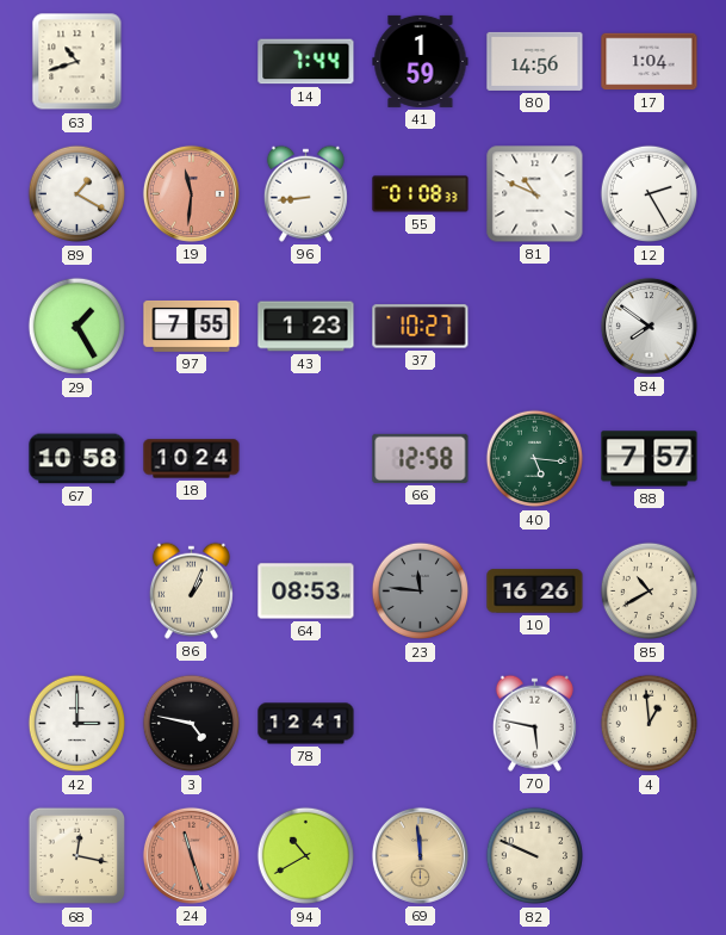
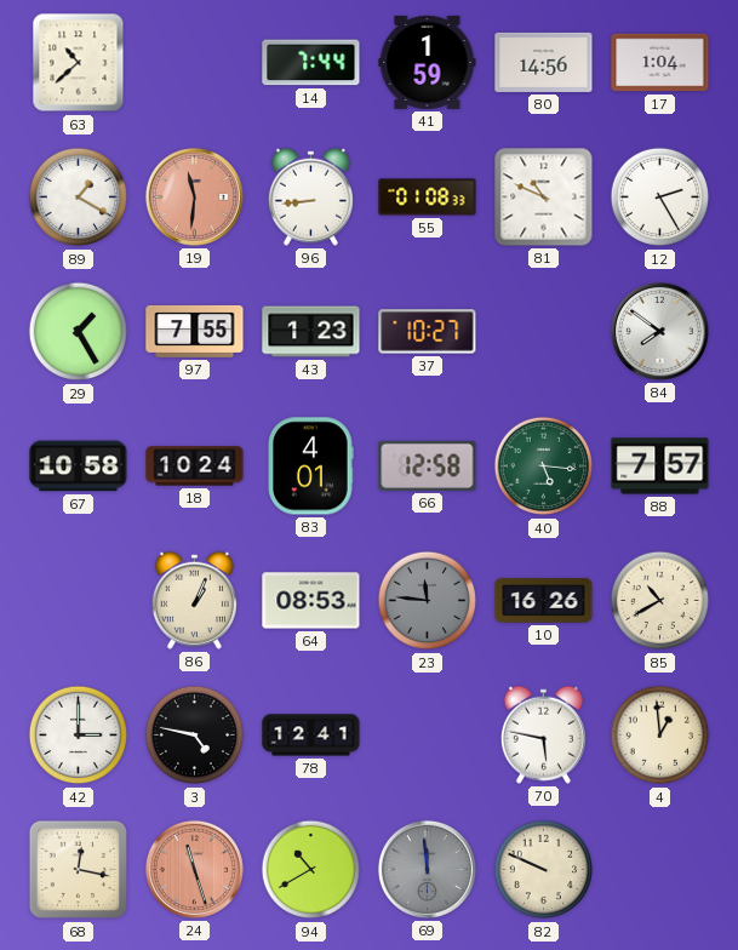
63: 10:42 -> 10:38
83: none -> 4:01
69 dial: champagne -> grey
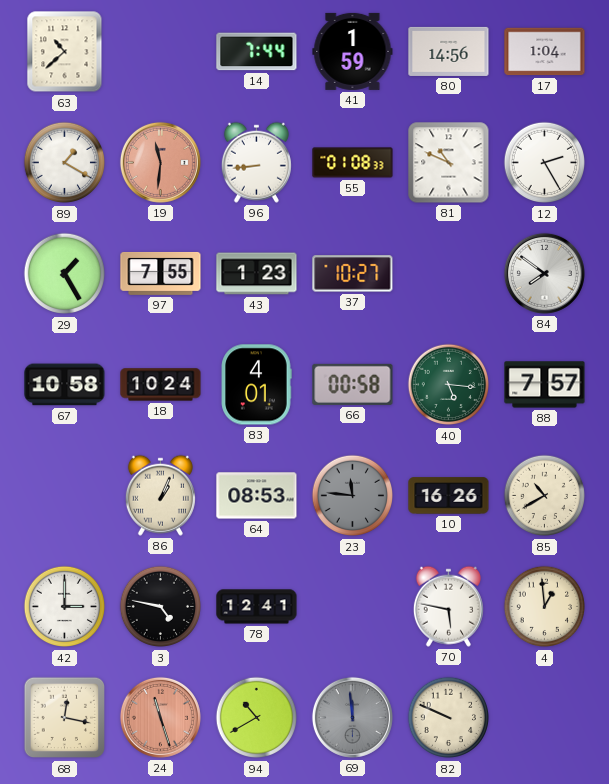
66: 12:58 -> 00:58
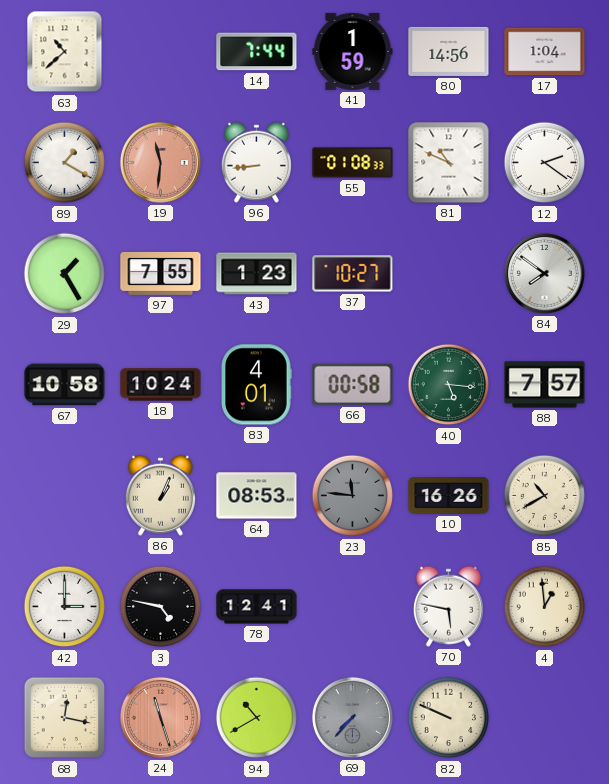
12: 2:25 -> 2:21
69: 11:59 -> 7:37
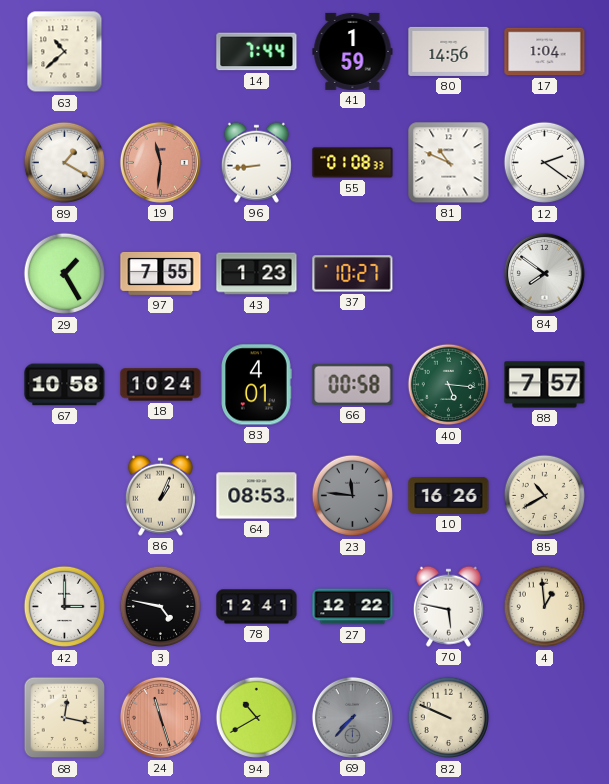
27: none -> 12:22
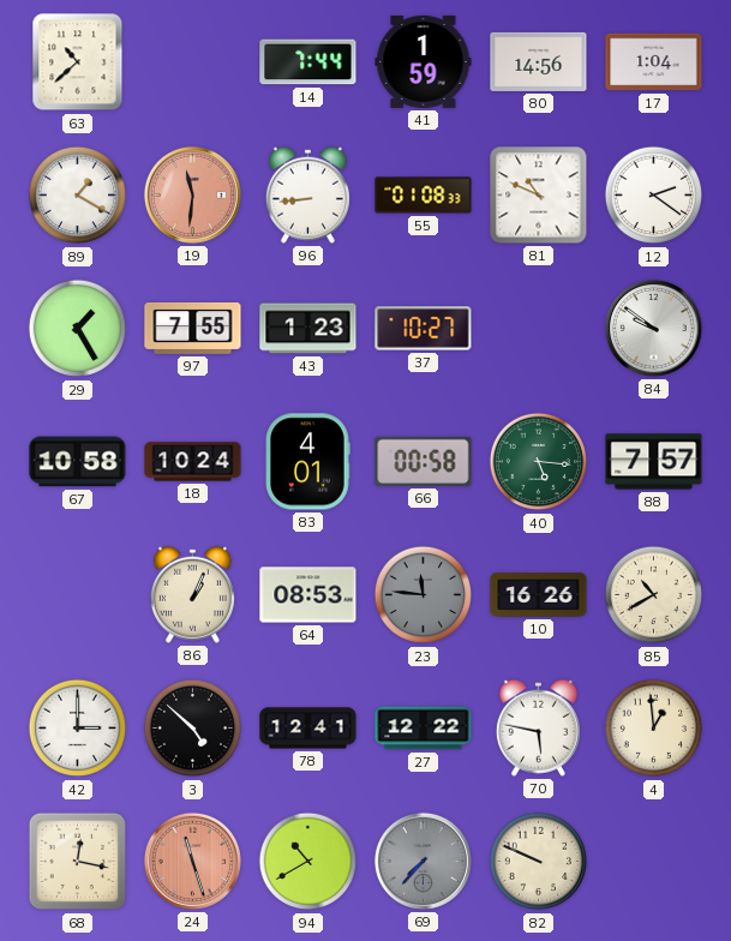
84: 7:51 -> 9:51
3: 4:47 -> 4:52
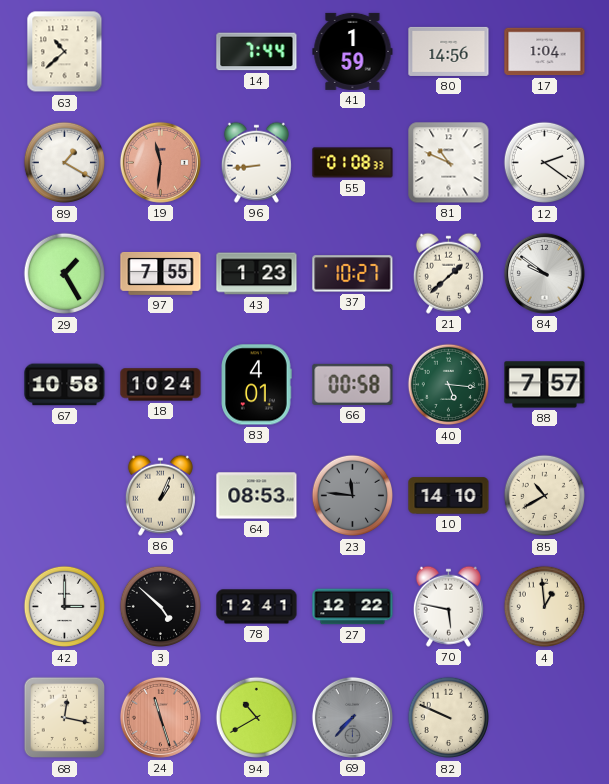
21: none -> 1:38
10: 16:26 -> 14:10
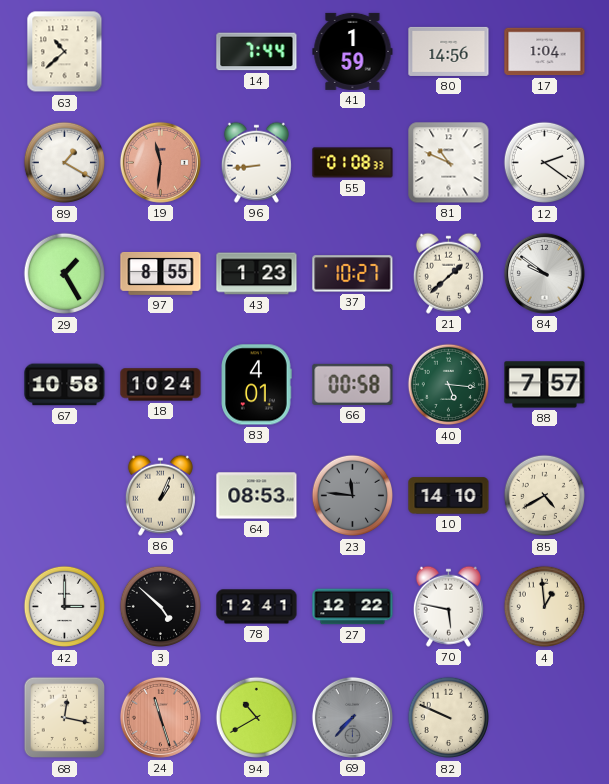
97: 7:55 -> 8:55
85: 10:40 -> 4:40
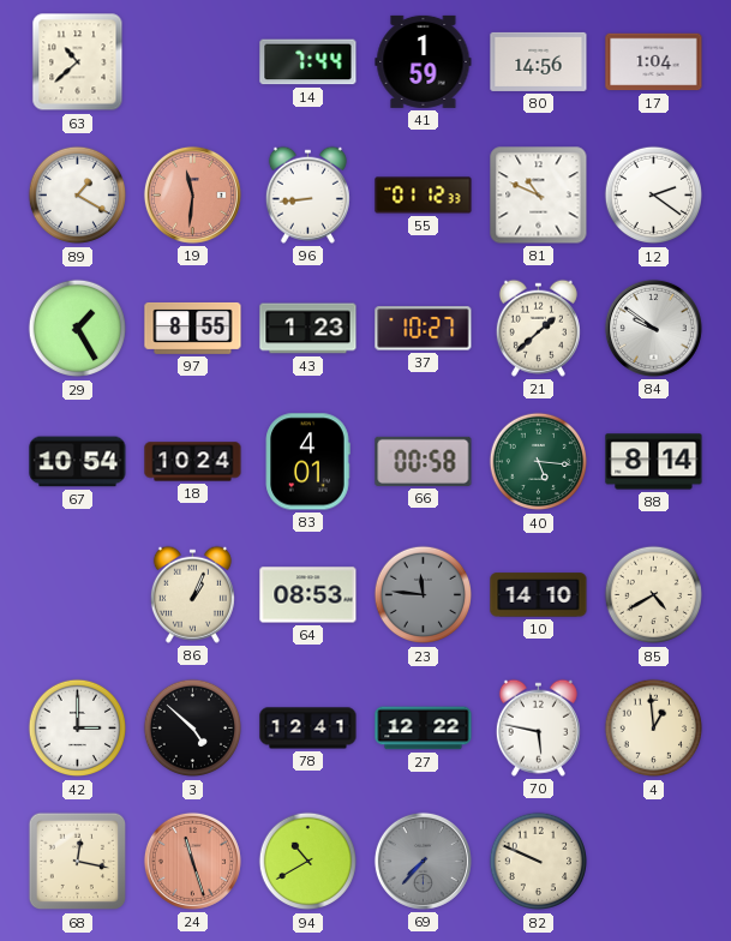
55: 01:08 -> 01:12
67: 10:58 -> 10:54
88: 7:57 -> 8:14
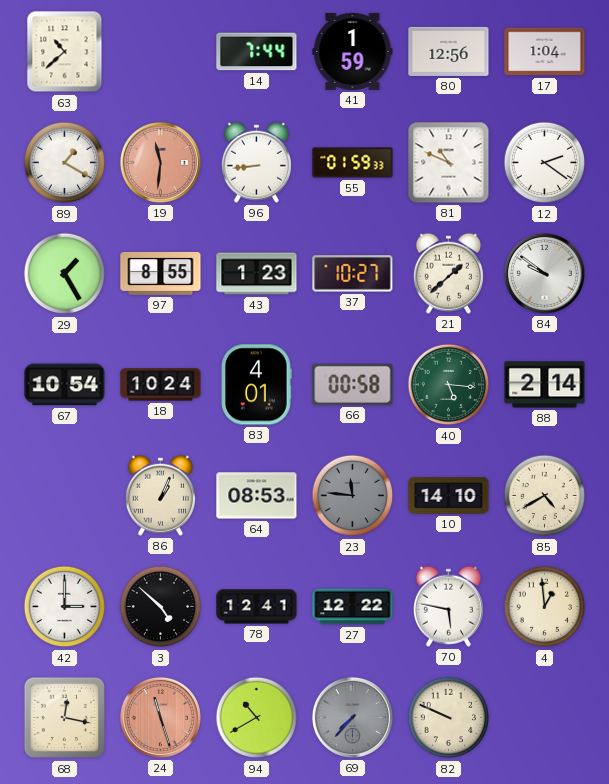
80: 14:56 -> 12:56
55: 01:12 -> 01:59
88: 8:14 -> 2:14
